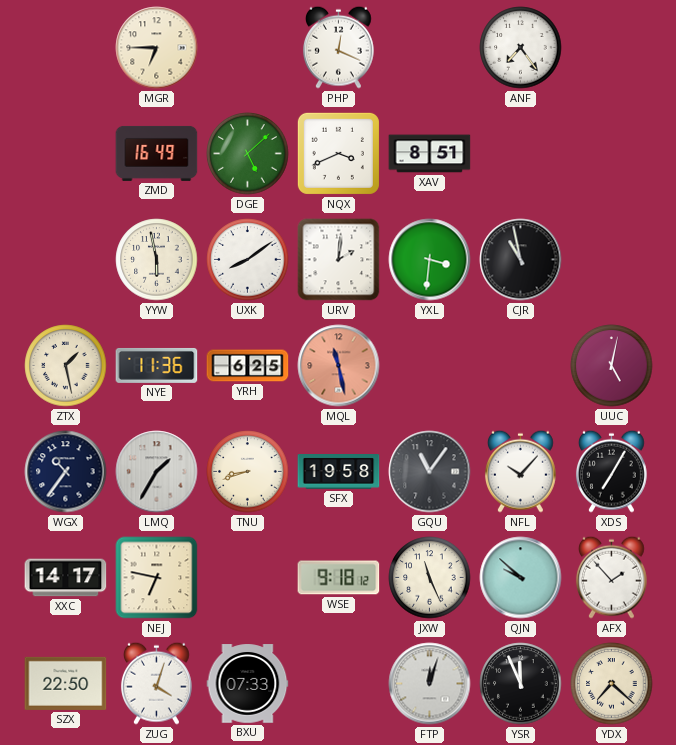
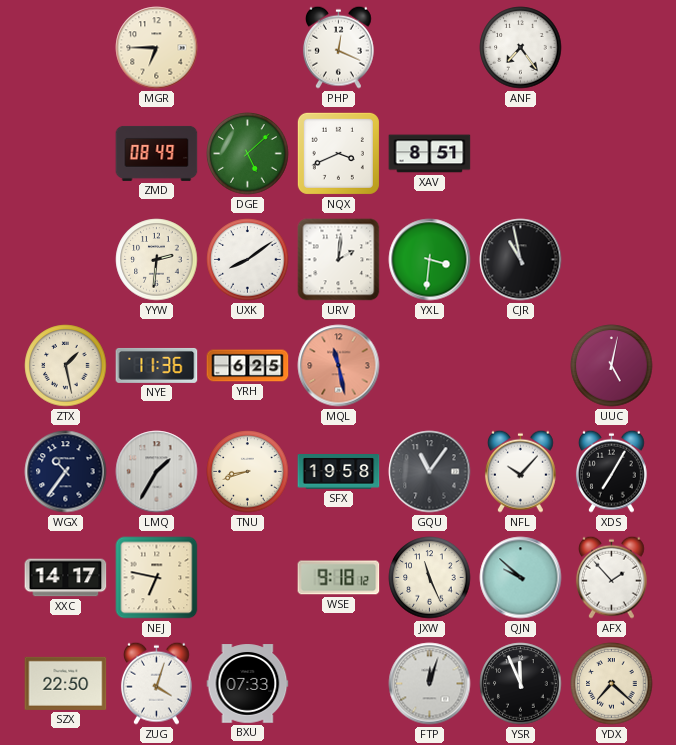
ZMD: 16:49 -> 08:49
YYW: 5:58 -> 2:31
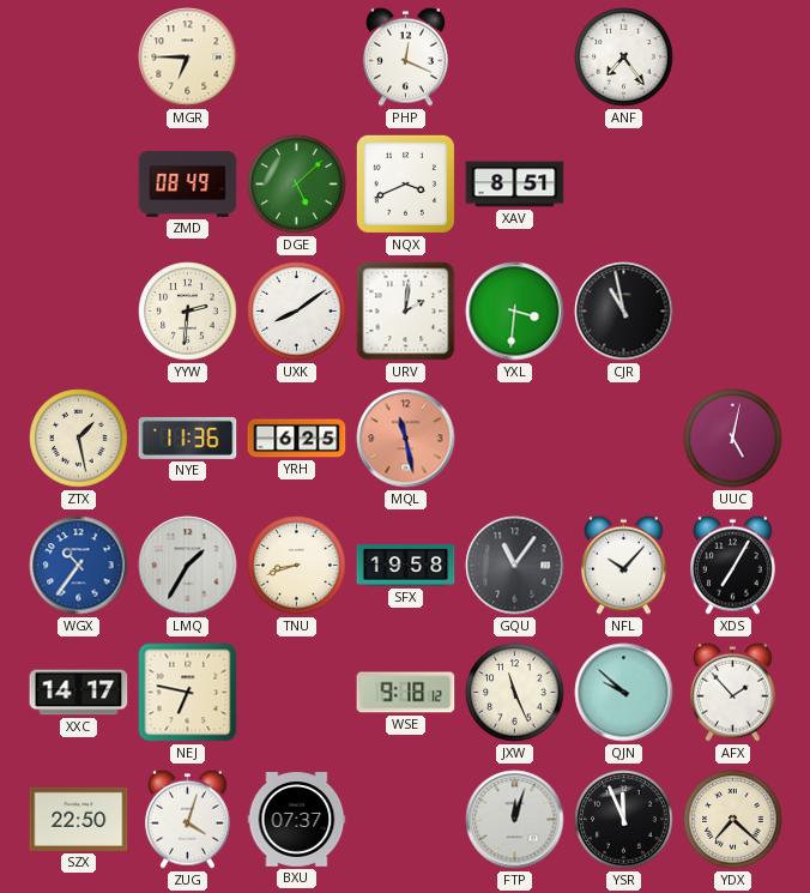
WGX dial: navy -> blue
BXU: 07:33 -> 07:37
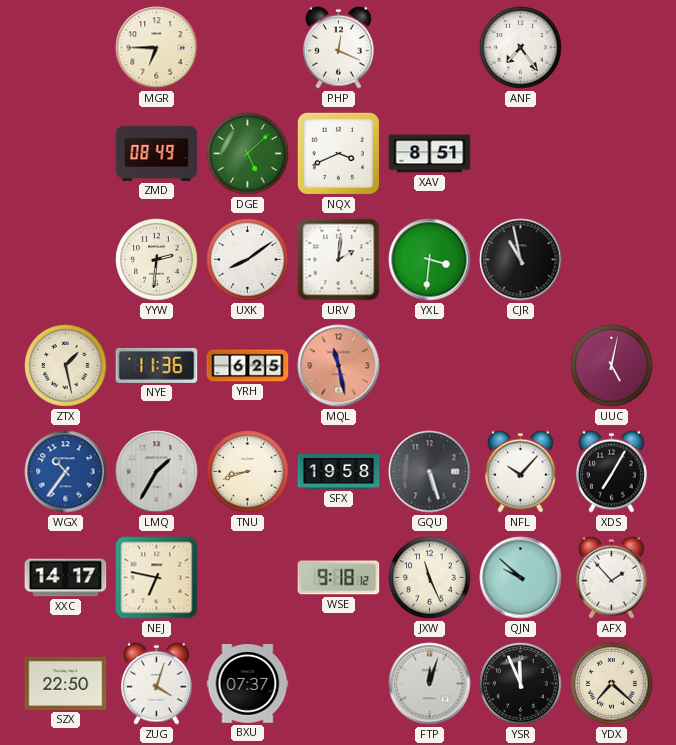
GQU: 11:06 -> 5:27
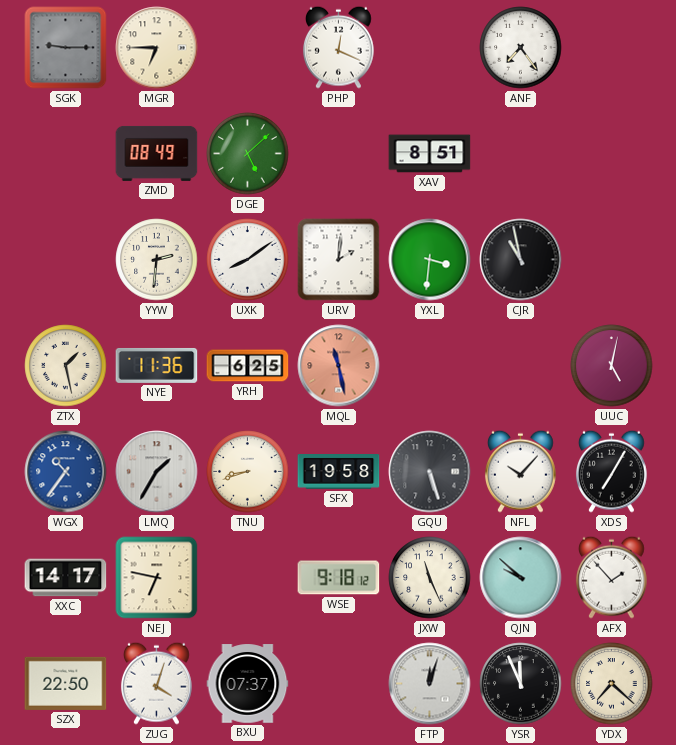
SGK: none -> 9:15
NQX: 3:41 -> none
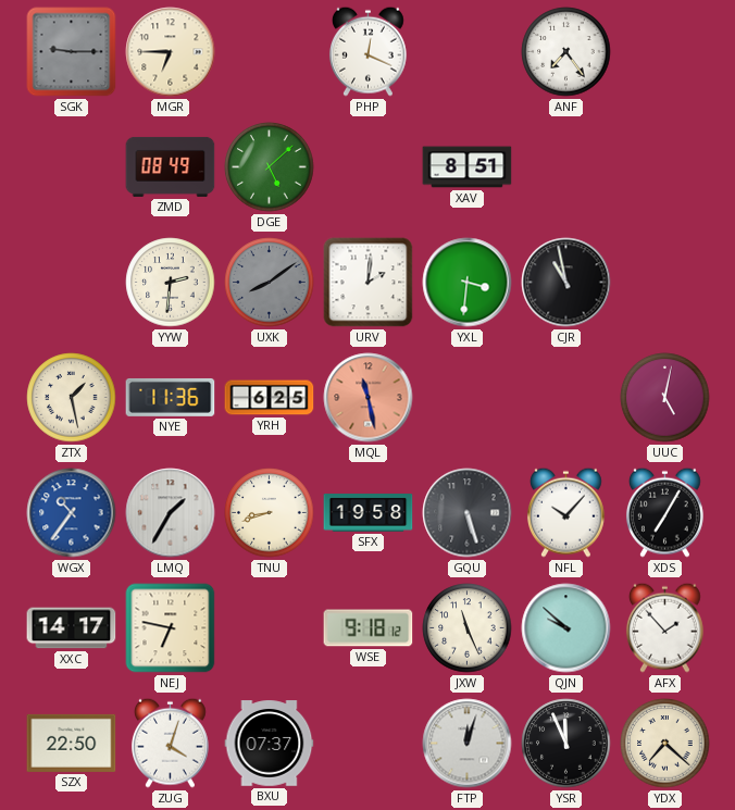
UXK dial: white -> grey
